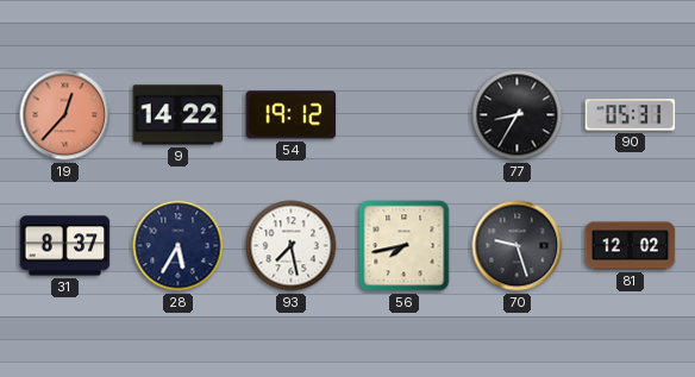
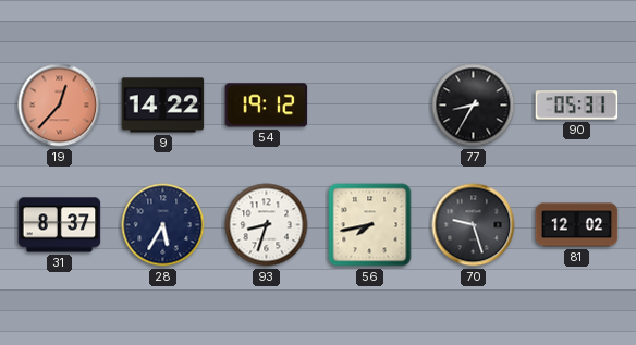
93: 7:28 -> 8:33
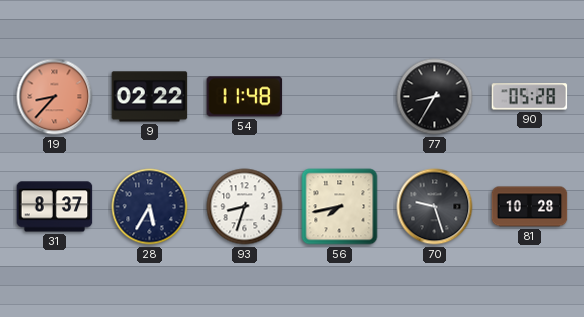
19: 12:37 -> 8:37
9: 14:22 -> 02:22
54: 19:12 -> 11:48
90: 05:31 -> 05:28
81: 12:02 -> 10:28
